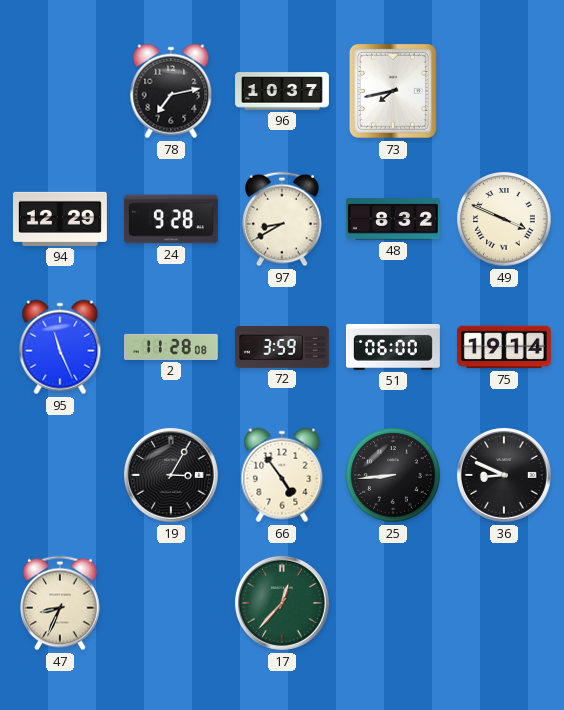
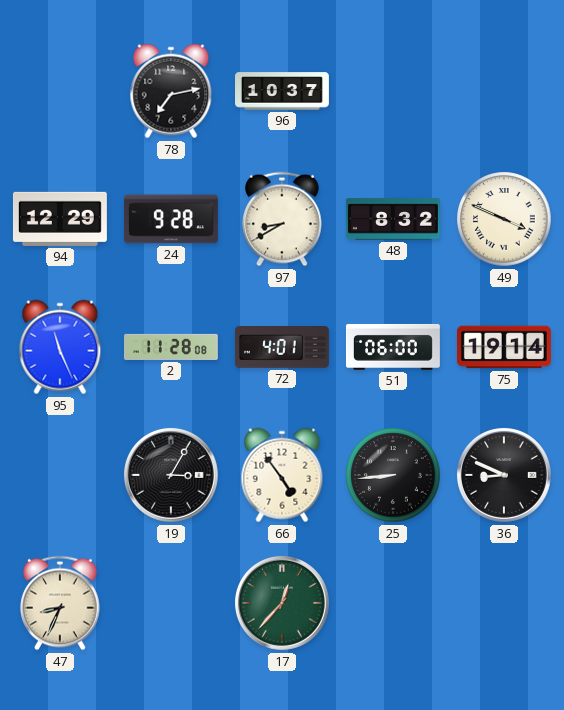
73: 7:43 -> none
72: 3:59 -> 4:01
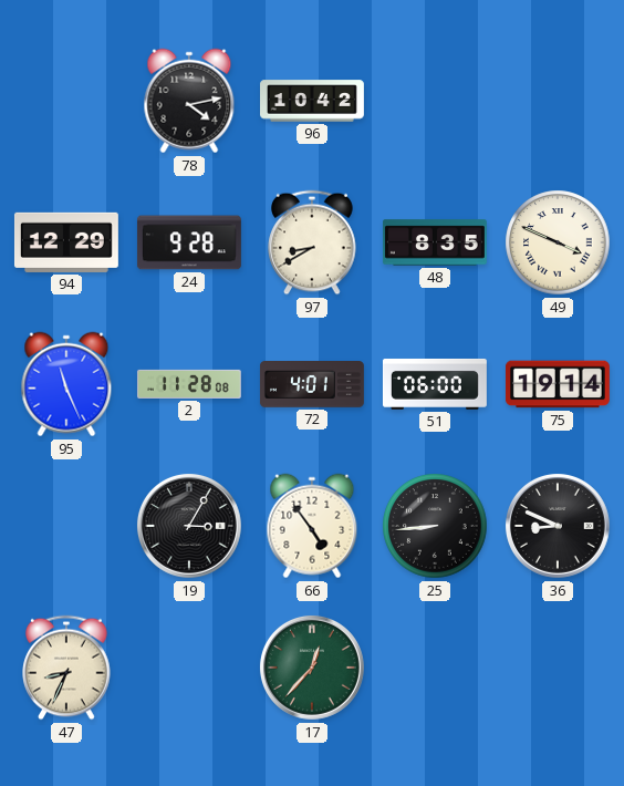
78: 7:13 -> 4:13
96: 10:37 -> 10:42
48: 8:32 -> 8:35
